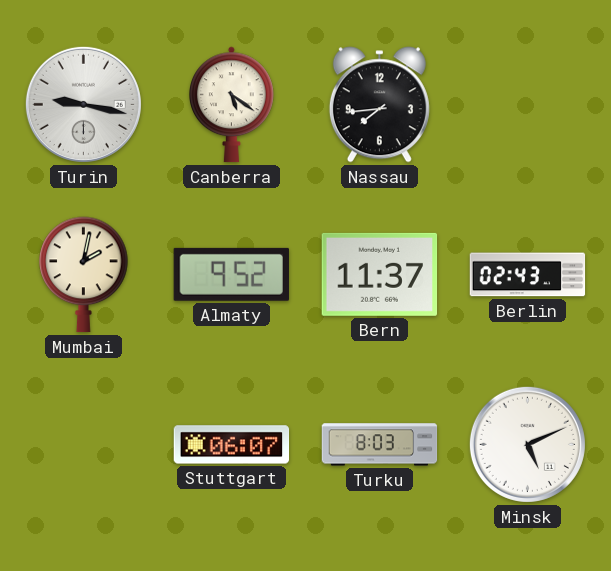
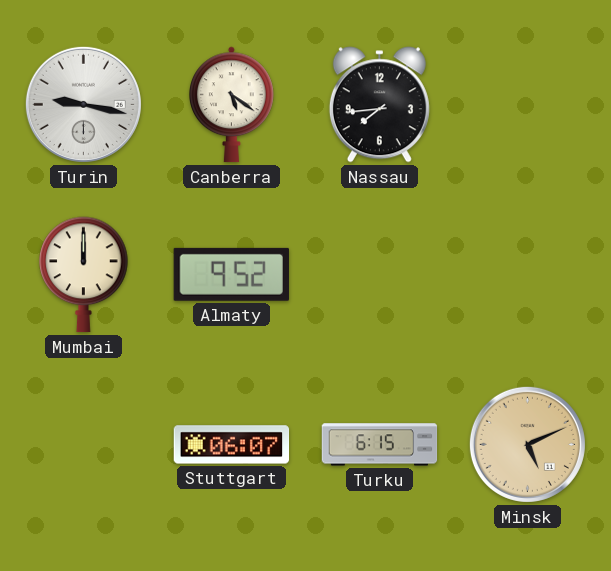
Mumbai: 2:02 -> 12:00
Bern: 11:37 -> none
Berlin: 02:43 -> none
Turku: 8:03 -> 6:15
Minsk dial: white -> champagne
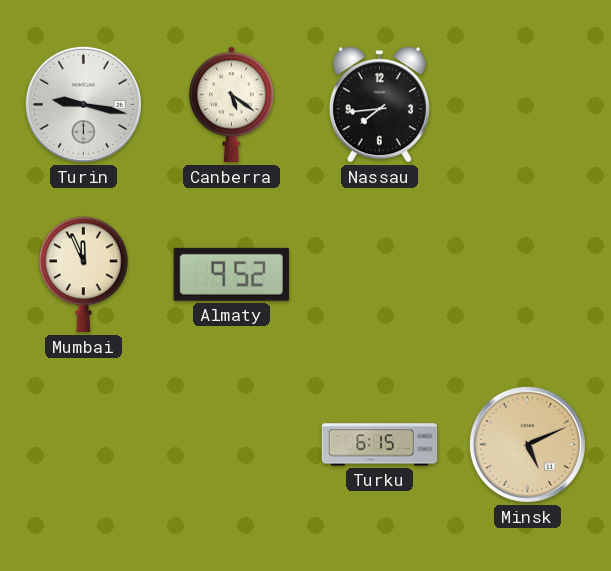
Mumbai: 12:00 -> 11:56
Stuttgart: 06:07 -> none
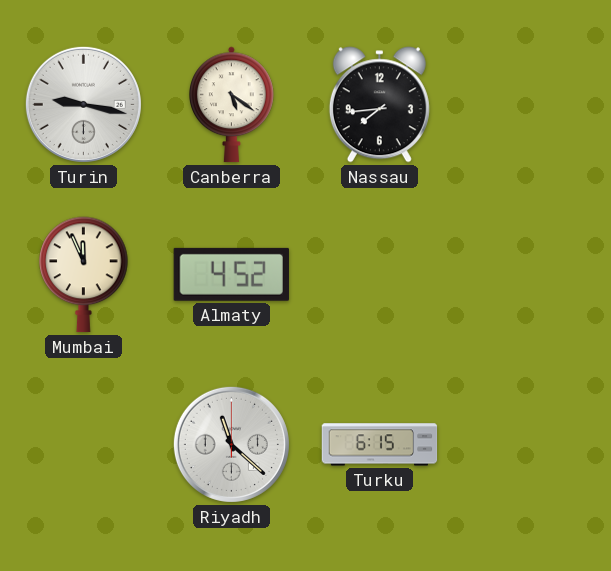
Almaty: 9:52 -> 4:52
Riyadh: none -> 11:22
Minsk: 5:11 -> none
